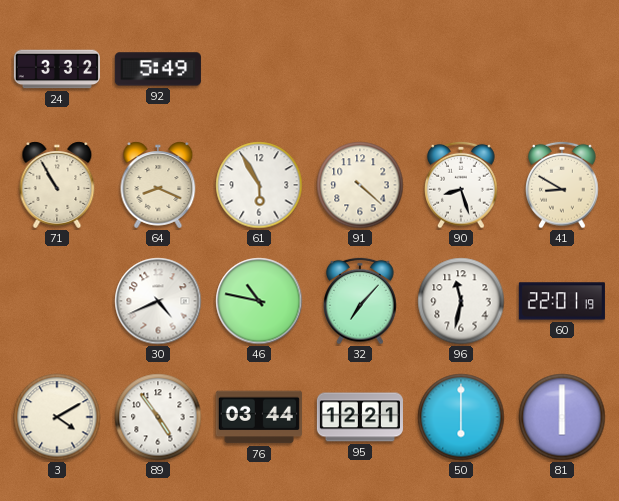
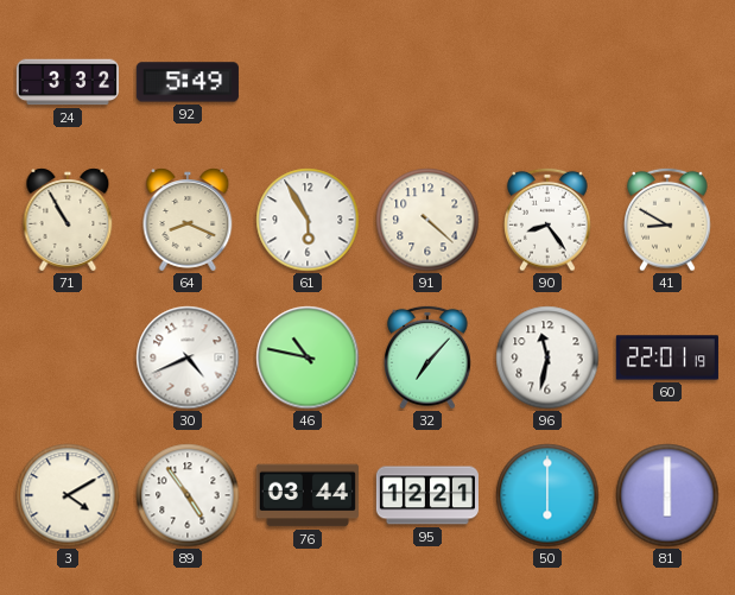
90: 8:27 -> 8:24
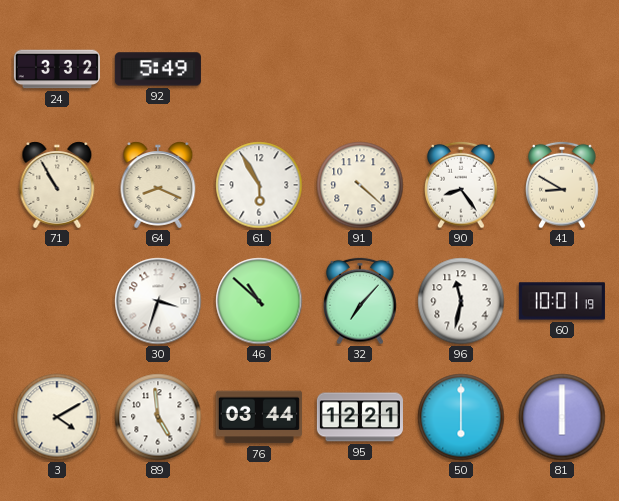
30: 4:41 -> 3:33
46: 10:47 -> 10:52
60: 22:01 -> 10:01
89: 4:54 -> 4:59
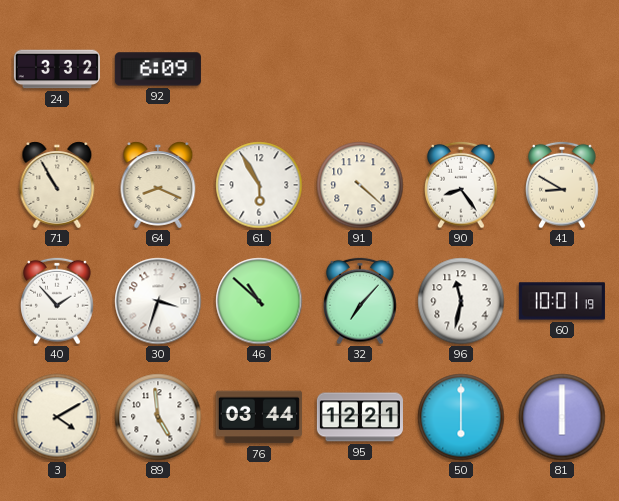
92: 5:49 -> 6:09
40: none -> 1:53
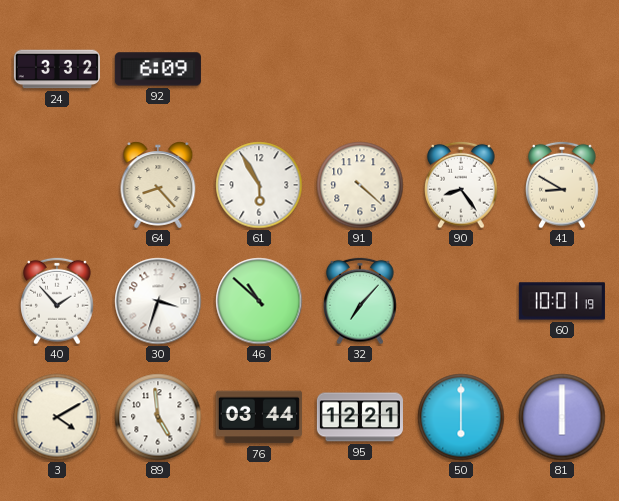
71: 10:55 -> none
64: 8:19 -> 8:23
96: 11:32 -> none
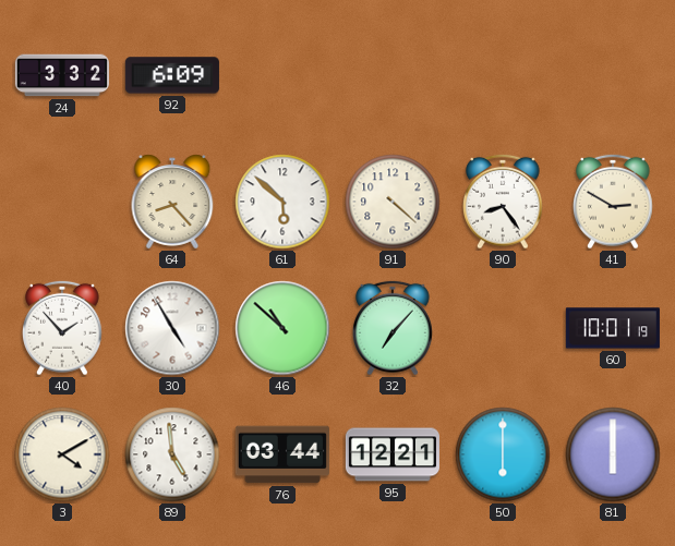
61: 5:55 -> 5:52
41: 8:50 -> 2:50
30: 3:33 -> 4:55
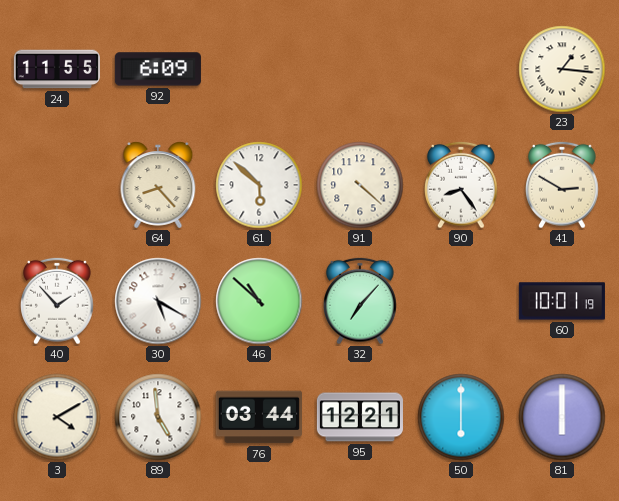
24: 3:32 -> 11:55
23: none -> 1:16
30: 4:55 -> 5:20
